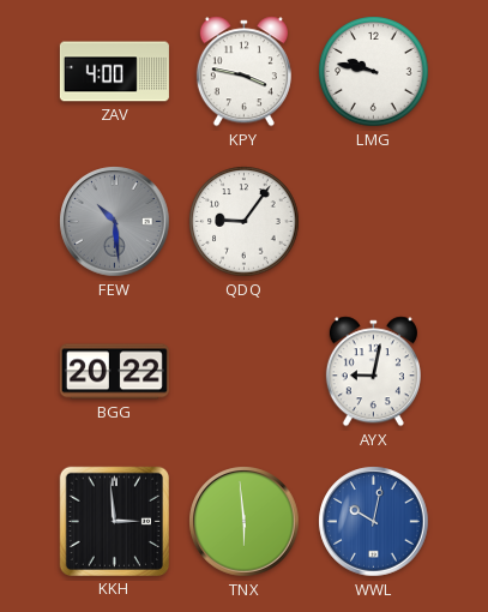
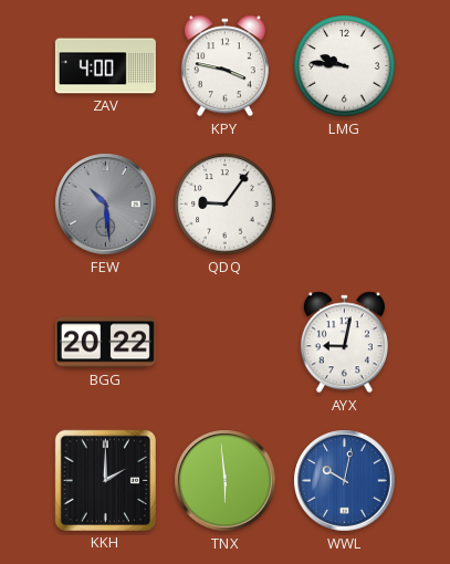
LMG: 9:47 -> 9:46
KKH: 2:59 -> 2:00
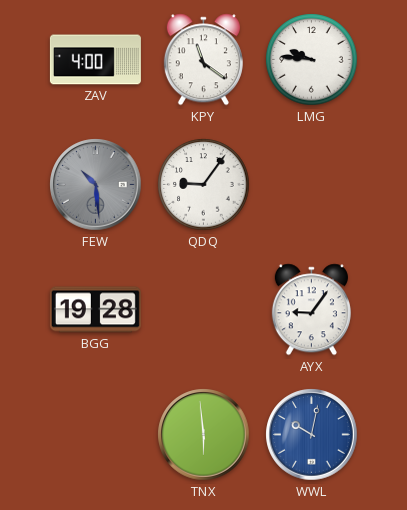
KPY: 3:47 -> 11:21
BGG: 20:22 -> 19:28
AYX: 9:02 -> 9:06
KKH: 2:00 -> none
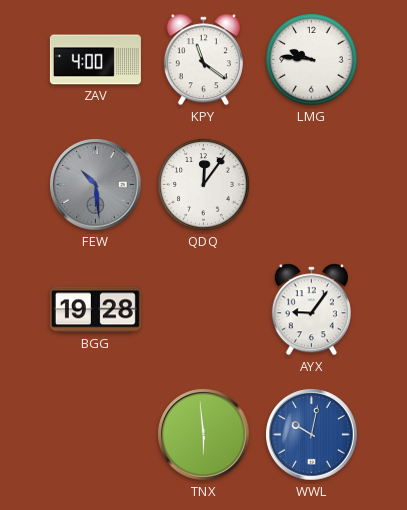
QDQ: 9:06 -> 12:06
